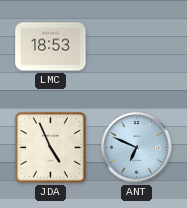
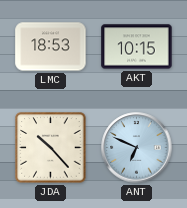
AKT: none -> 10:15
JDA: 4:56 -> 10:23
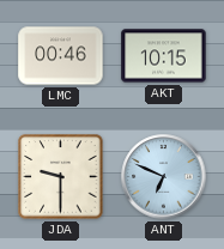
LMC: 18:53 -> 00:46
JDA: 10:23 -> 9:30
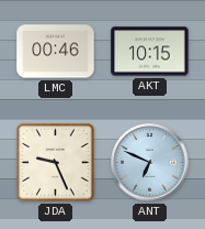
JDA: 9:30 -> 9:26
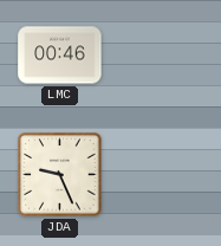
AKT: 10:15 -> none
ANT: 6:49 -> none
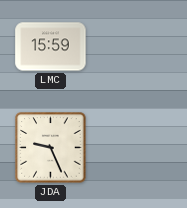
LMC: 00:46 -> 15:59
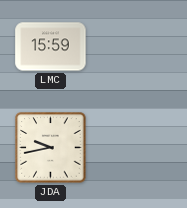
JDA: 9:26 -> 9:43
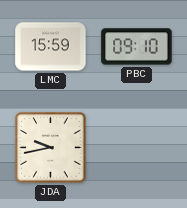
PBC: none -> 09:10
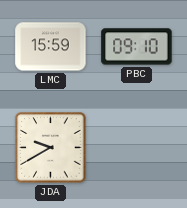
JDA: 9:43 -> 9:40
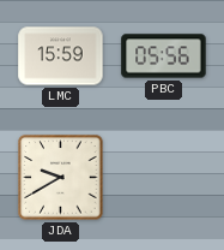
PBC: 09:10 -> 05:56
